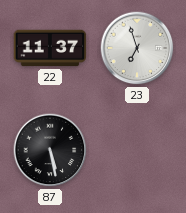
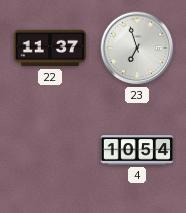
87: 5:28 -> none
4: none -> 10:54
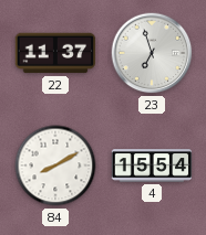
84: none -> 8:10
4: 10:54 -> 15:54
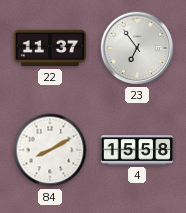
23: 6:57 -> 6:54
4: 15:54 -> 15:58
